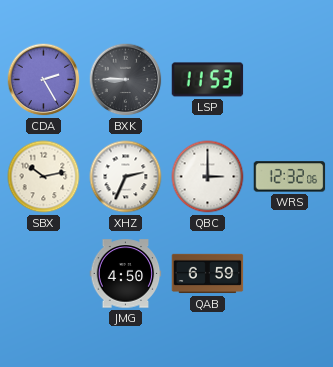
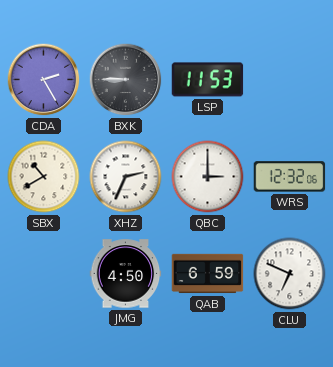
SBX: 10:13 -> 10:40
CLU: none -> 6:49
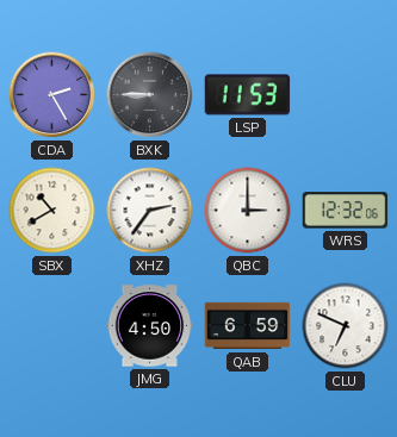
XHZ: 2:34 -> 2:36
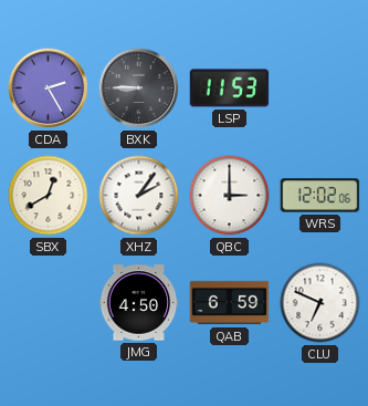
SBX: 10:40 -> 12:40
XHZ: 2:36 -> 2:06
WRS: 12:32 -> 12:02
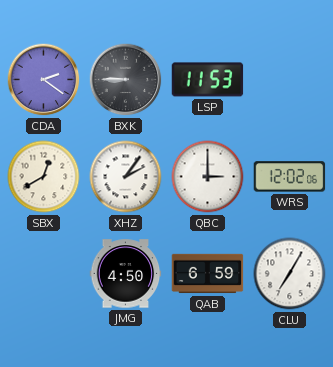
CDA: 2:25 -> 2:21
CLU: 6:49 -> 7:05
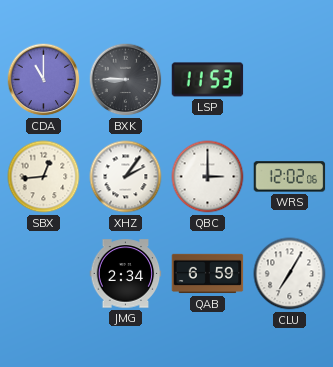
CDA: 2:21 -> 11:00
SBX: 12:40 -> 12:44
JMG: 4:50 -> 2:34
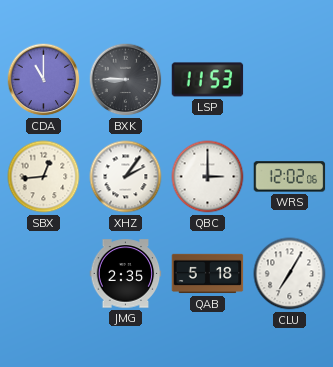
JMG: 2:34 -> 2:35
QAB: 6:59 -> 5:18
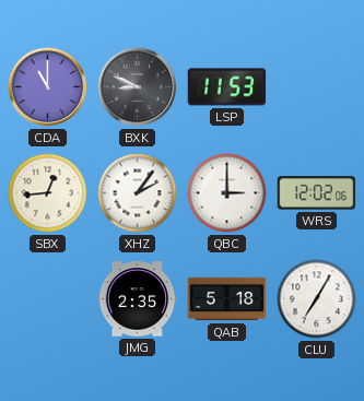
BXK: 8:45 -> 8:49
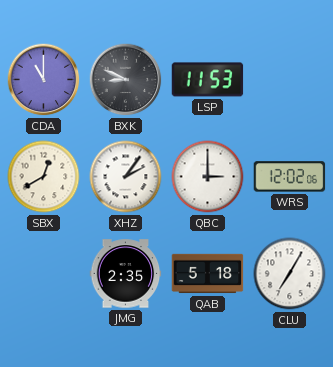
SBX: 12:44 -> 12:40
